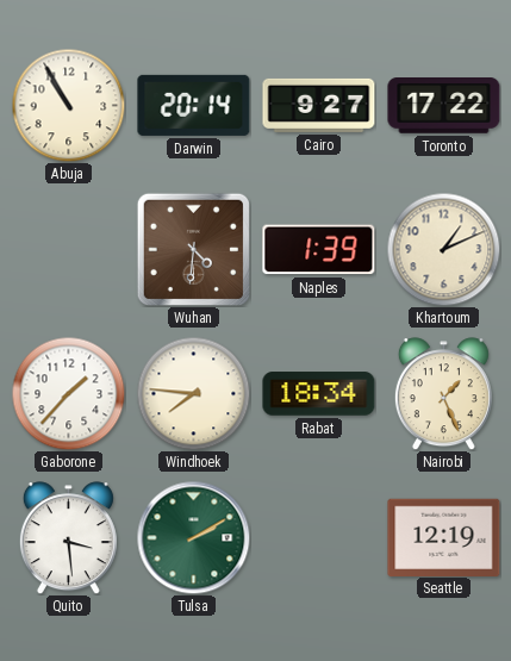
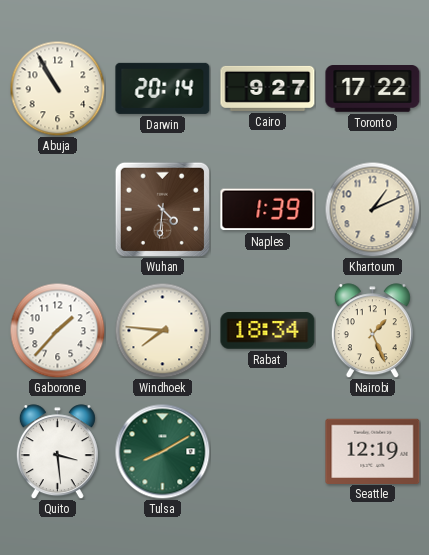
Tulsa: 2:10 -> 8:10
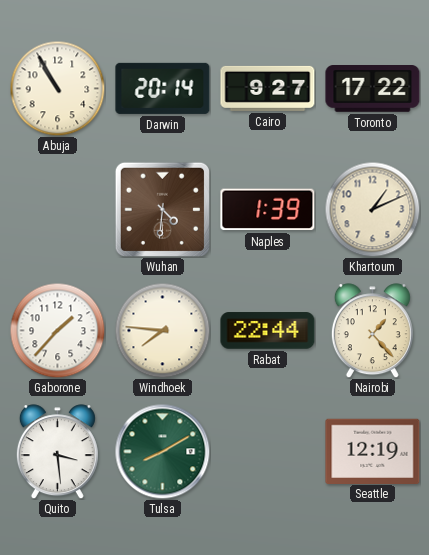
Rabat: 18:34 -> 22:44
Nairobi: 1:26 -> 1:23
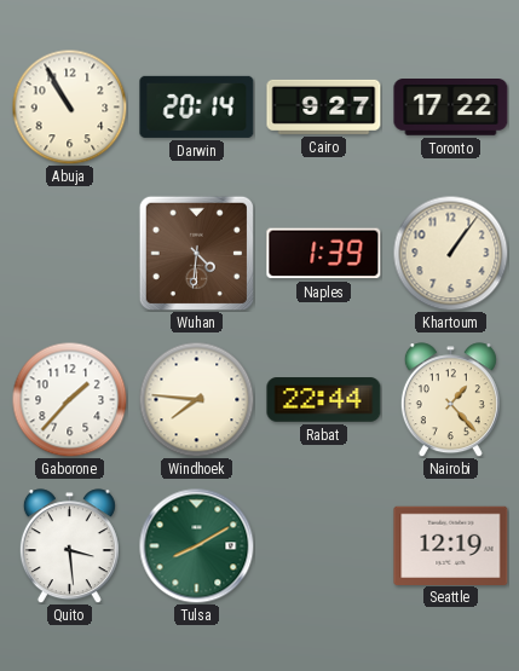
Khartoum: 1:11 -> 1:06
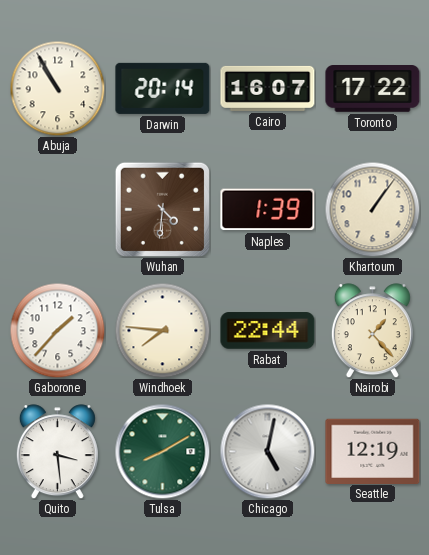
Cairo: 9:27 -> 16:07
Chicago: none -> 5:02
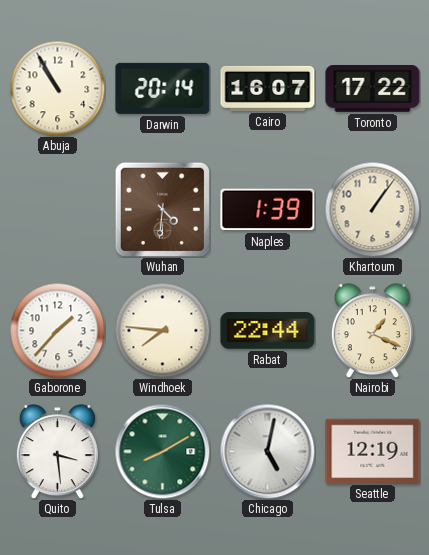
Nairobi: 1:23 -> 1:19
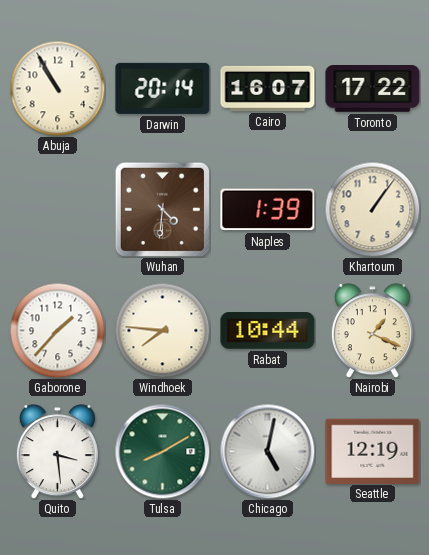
Rabat: 22:44 -> 10:44
